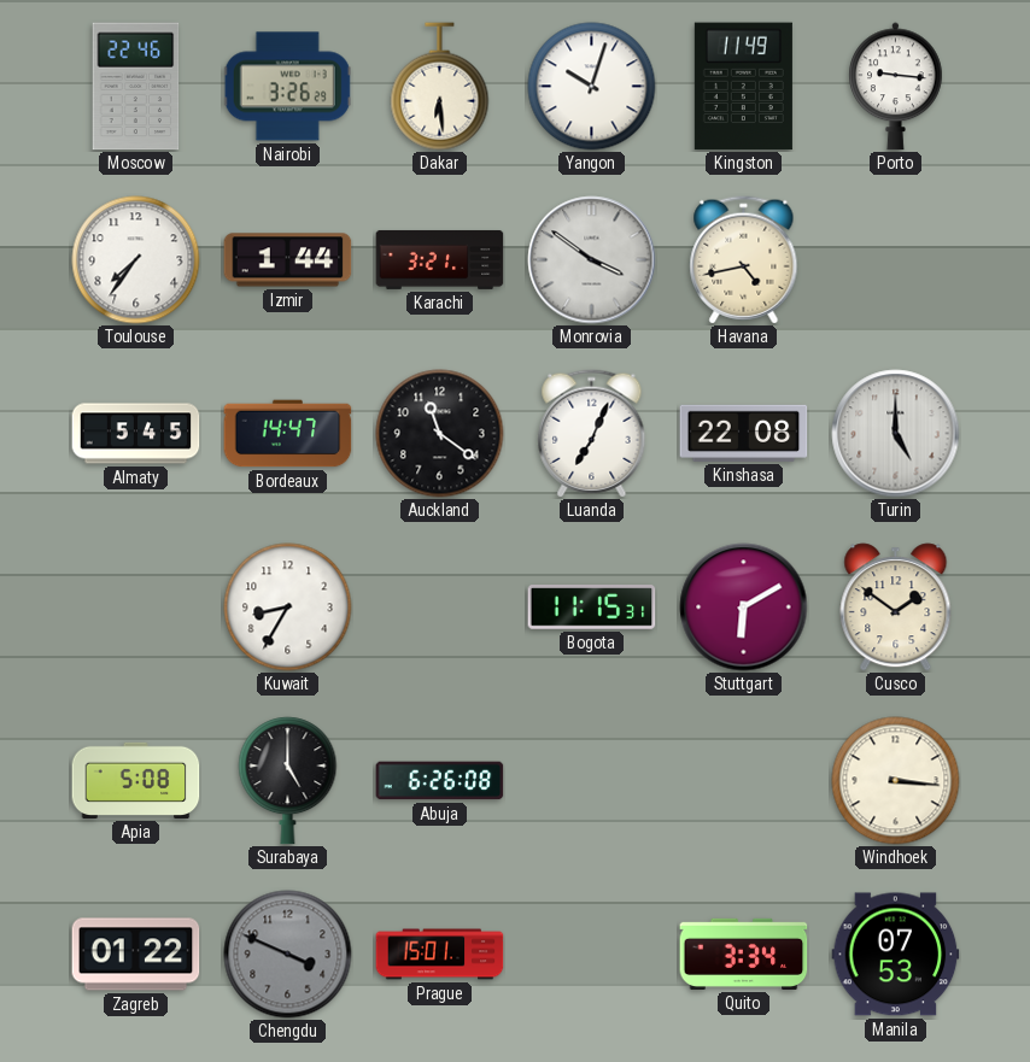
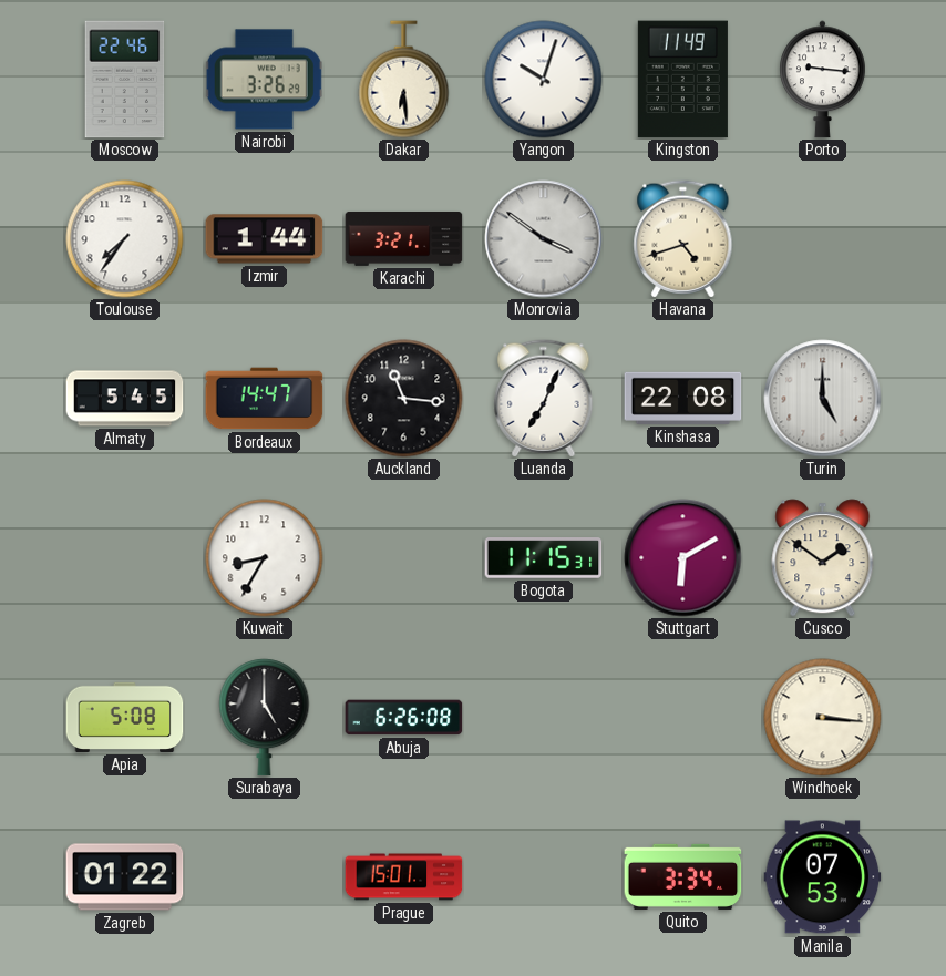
Havana: 4:43 -> 4:42
Auckland: 11:21 -> 11:16
Chengdu: 3:49 -> none
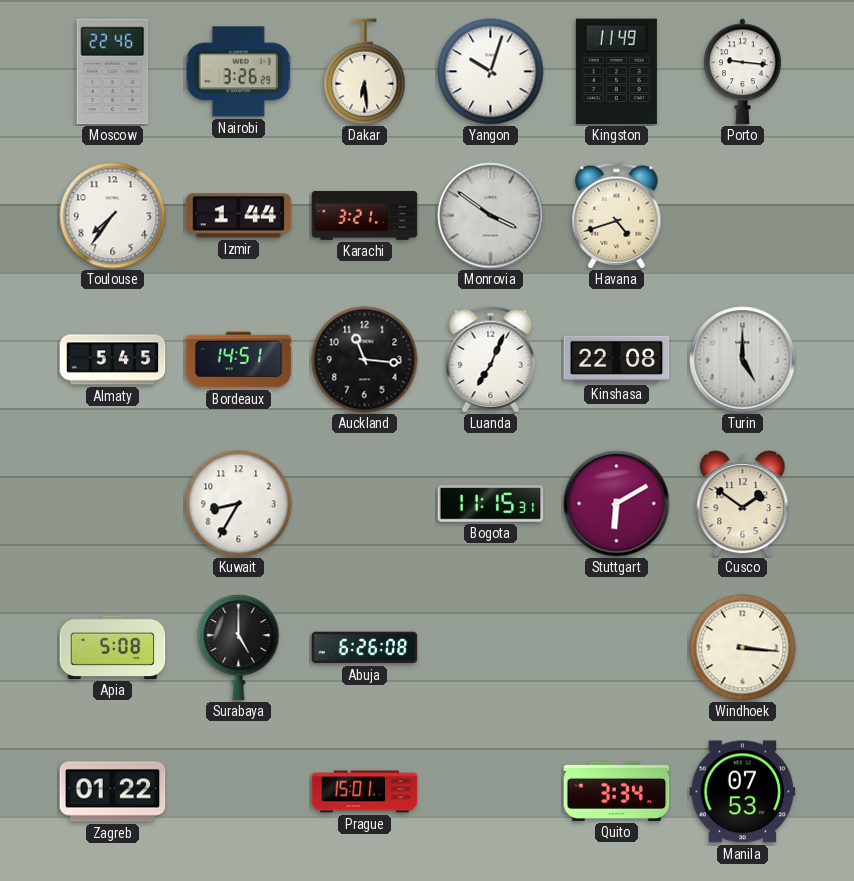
Bordeaux: 14:47 -> 14:51
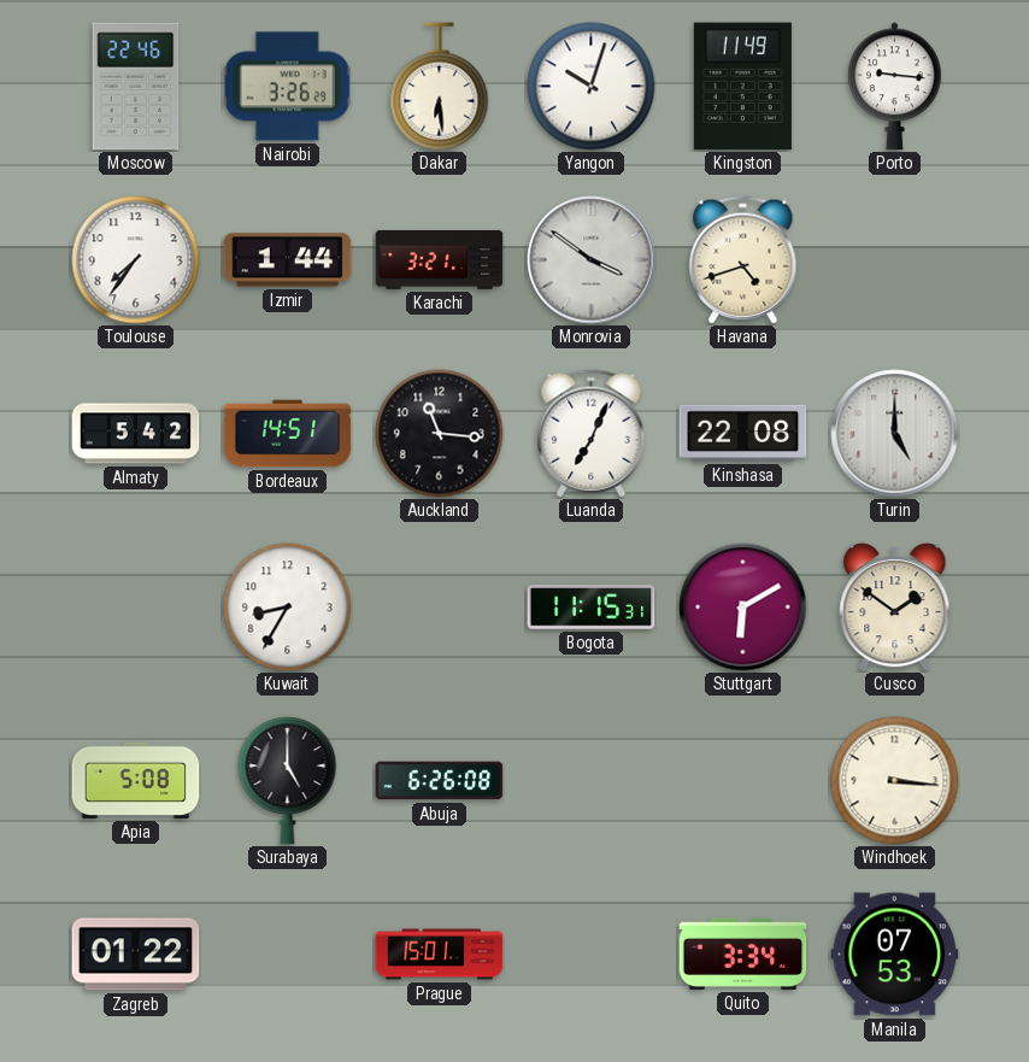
Almaty: 5:45 -> 5:42
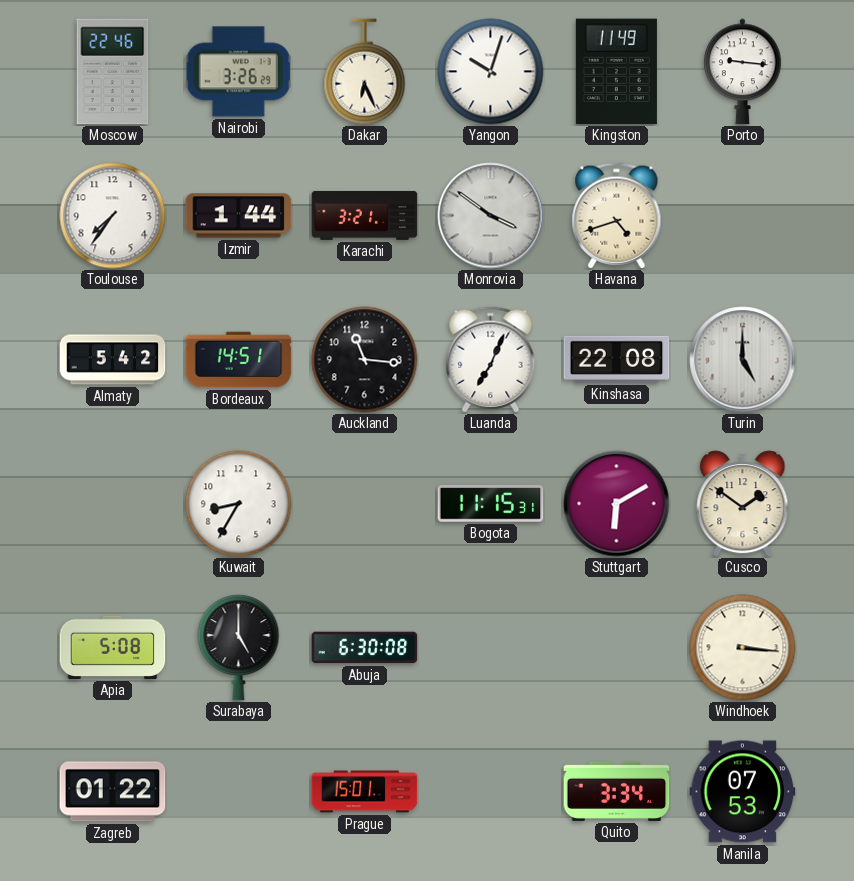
Dakar: 6:29 -> 6:26
Abuja: 6:26 -> 6:30
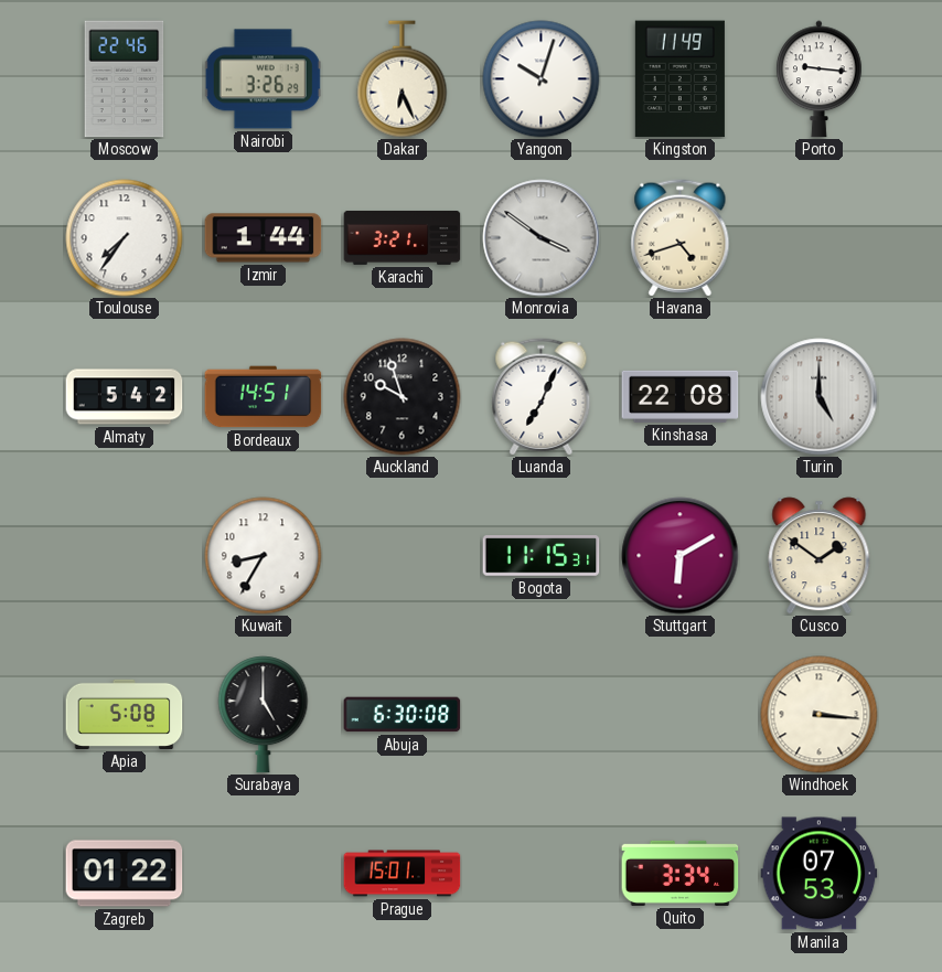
Auckland: 11:16 -> 9:57
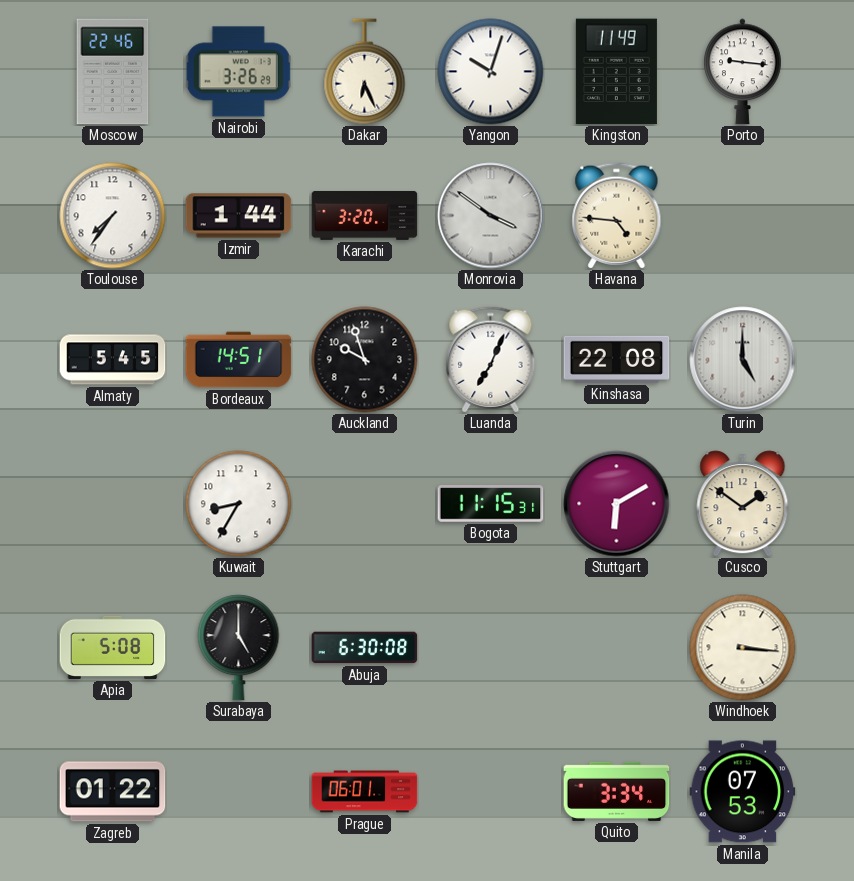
Karachi: 3:21 -> 3:20
Havana: 4:42 -> 4:46
Almaty: 5:42 -> 5:45
Prague: 15:01 -> 06:01
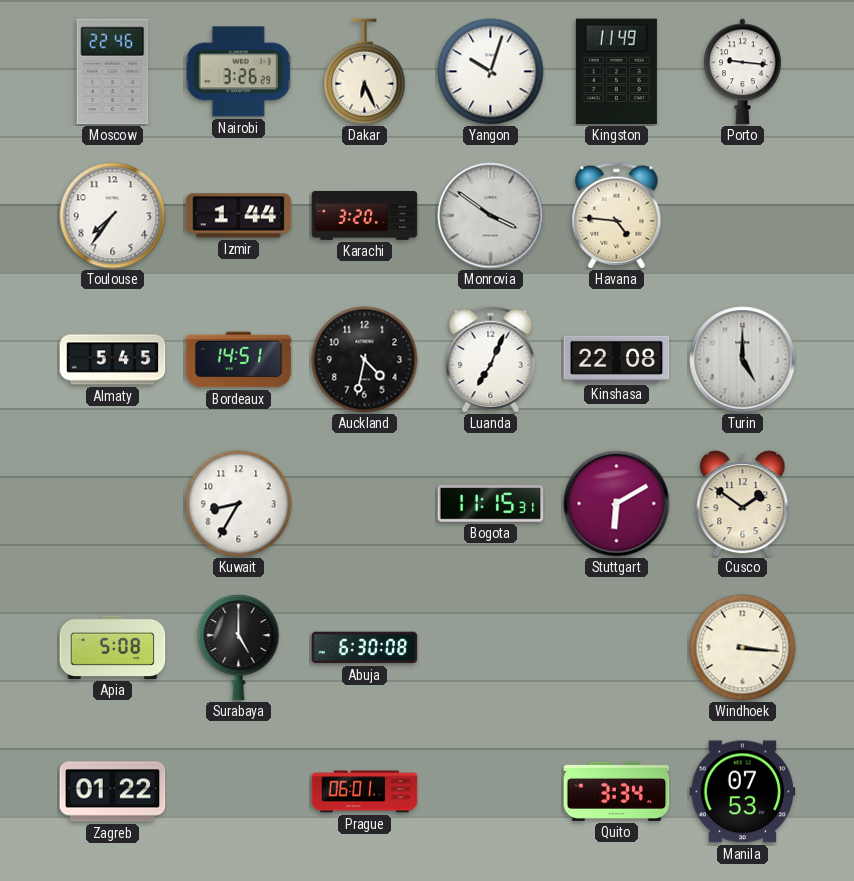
Auckland: 9:57 -> 4:32
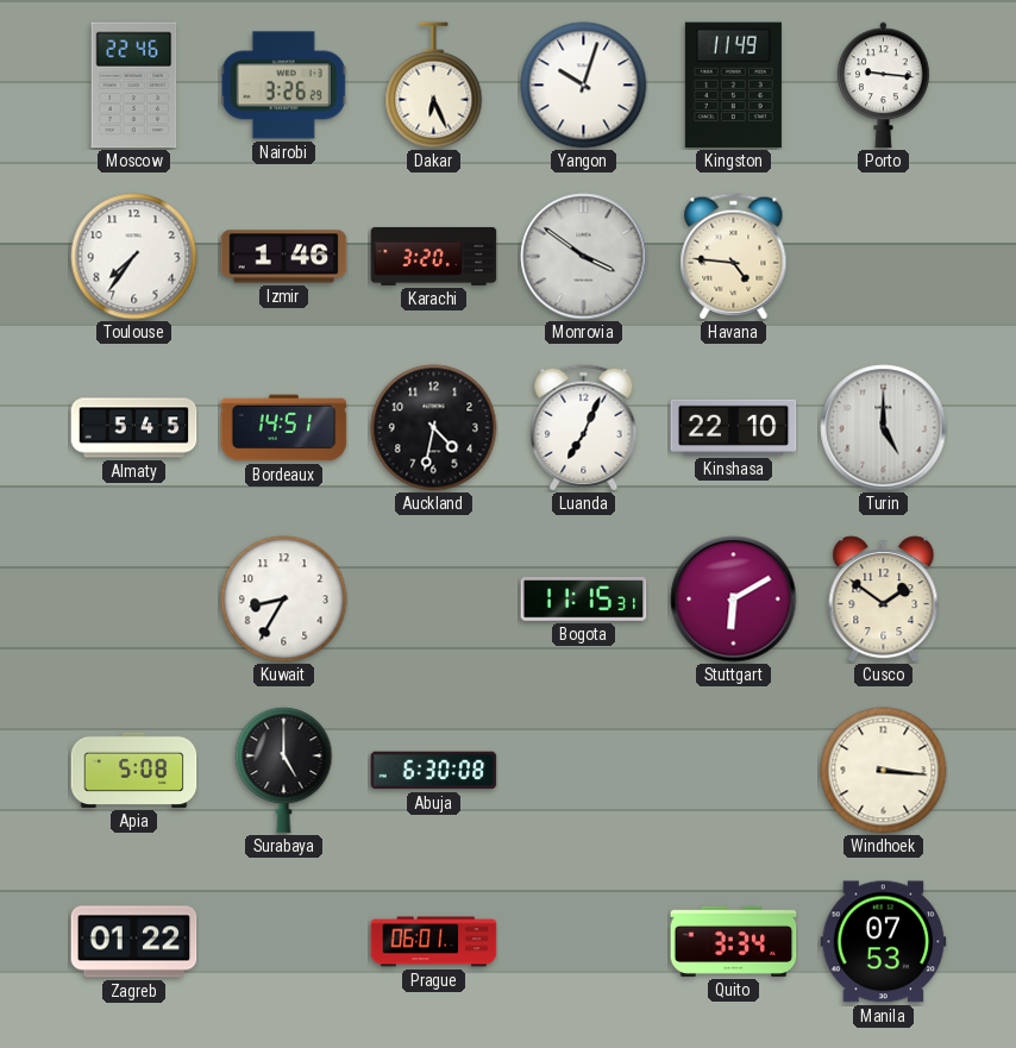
Izmir: 1:44 -> 1:46
Kinshasa: 22:08 -> 22:10
